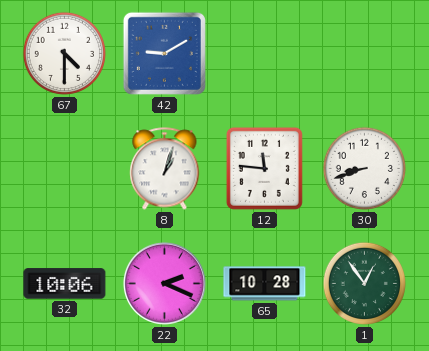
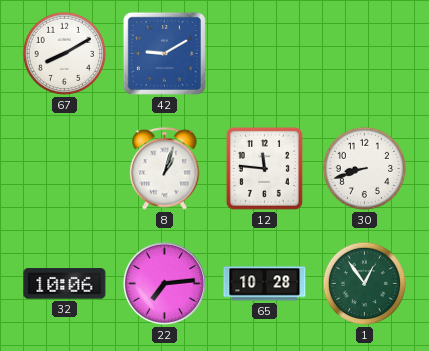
67: 4:30 -> 8:10
22: 2:19 -> 7:14
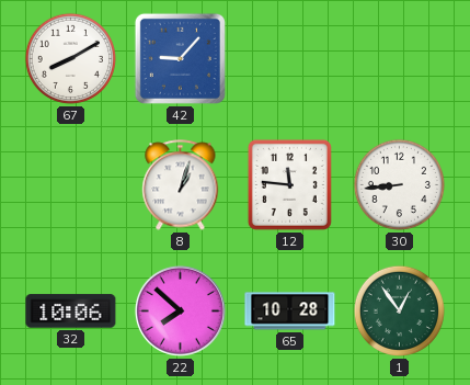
42: 9:10 -> 9:07
30: 8:42 -> 8:44
22: 7:14 -> 7:52
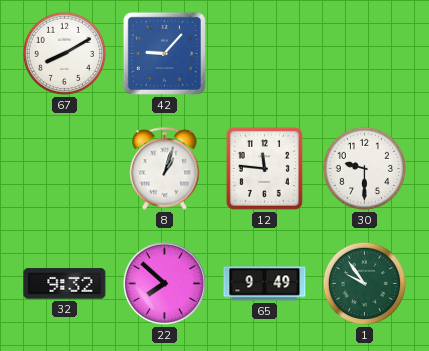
30: 8:44 -> 9:30
32: 10:06 -> 9:32
65: 10:28 -> 9:49
1: 12:54 -> 9:54
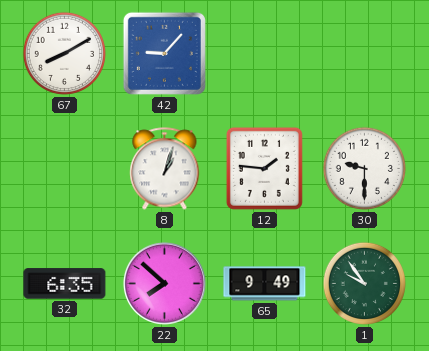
12: 11:46 -> 1:46
32: 9:32 -> 6:35
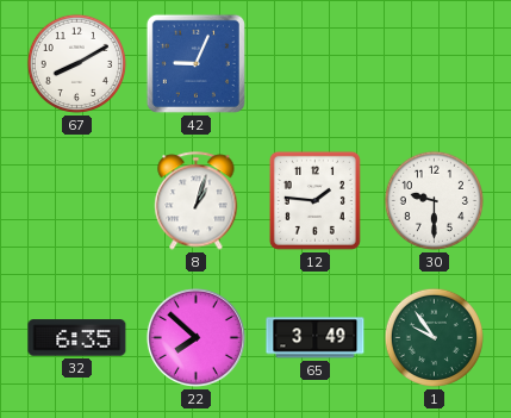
42: 9:07 -> 9:04
65: 9:49 -> 3:49
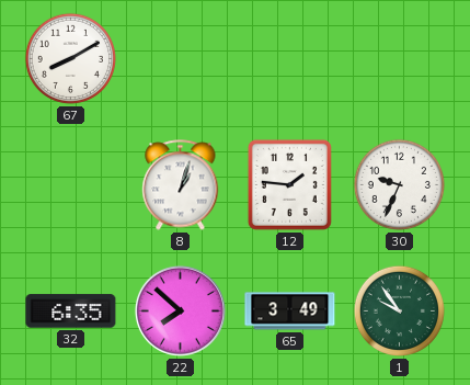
42: 9:04 -> none
30: 9:30 -> 9:34
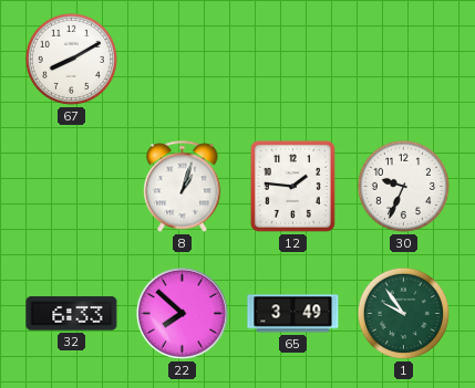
32: 6:35 -> 6:33
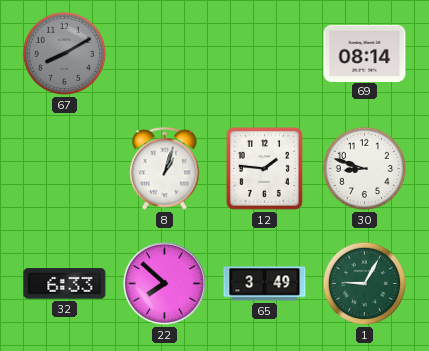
67 dial: white -> grey
69: none -> 08:14
30: 9:34 -> 8:48
1: 9:54 -> 9:05
